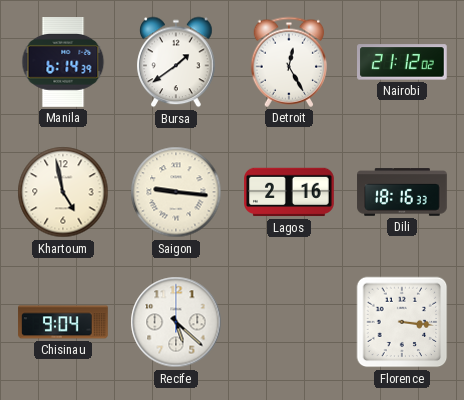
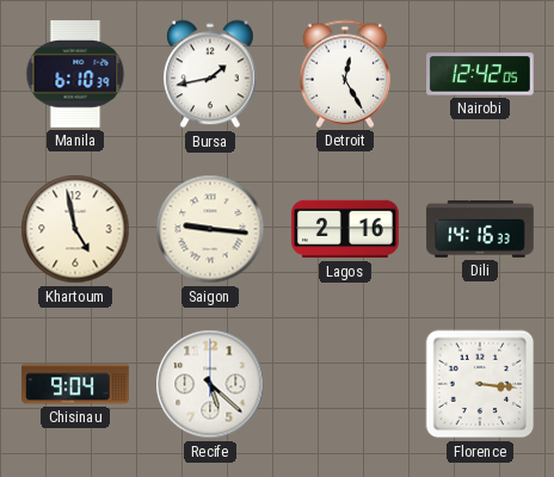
Manila: 6:14 -> 6:10
Bursa: 1:39 -> 1:43
Nairobi: 21:12 -> 12:42
Dili: 18:16 -> 14:16
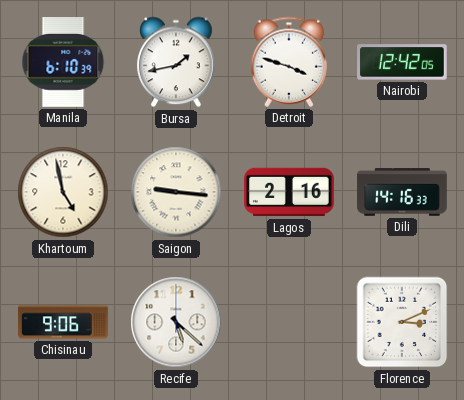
Detroit: 12:25 -> 3:48
Chisinau: 9:04 -> 9:06
Florence: 3:16 -> 3:11
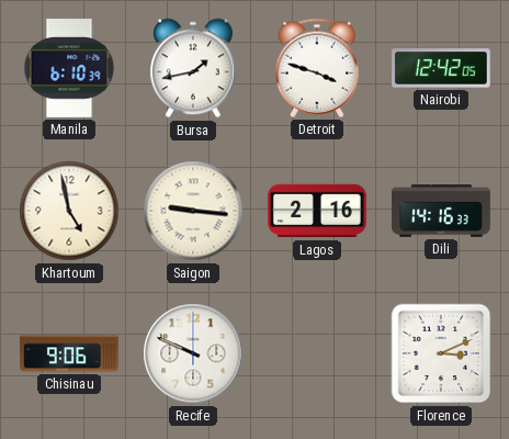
Recife: 5:22 -> 9:49
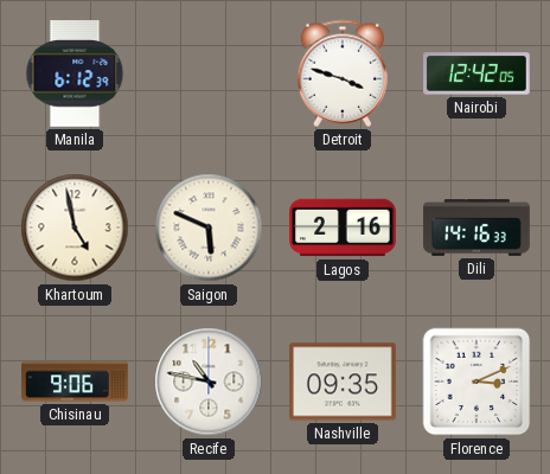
Manila: 6:10 -> 6:12
Bursa: 1:43 -> none
Saigon: 9:16 -> 5:49
Recife: 9:49 -> 10:47
Nashville: none -> 09:35
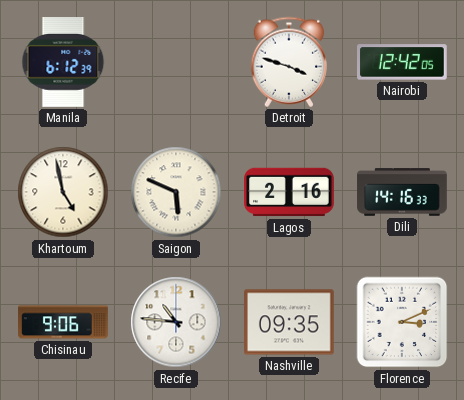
Recife: 10:47 -> 10:46
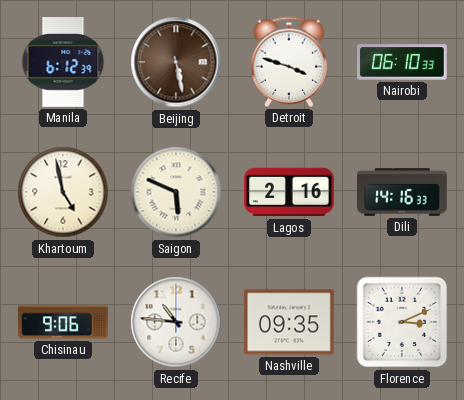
Beijing: none -> 5:28
Nairobi: 12:42 -> 06:10
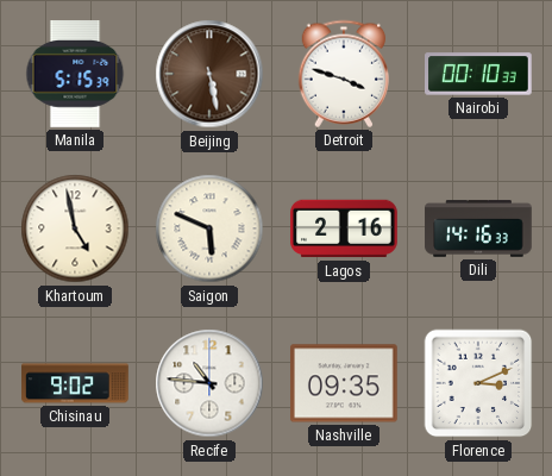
Manila: 6:12 -> 5:15
Nairobi: 06:10 -> 00:10
Chisinau: 9:06 -> 9:02
